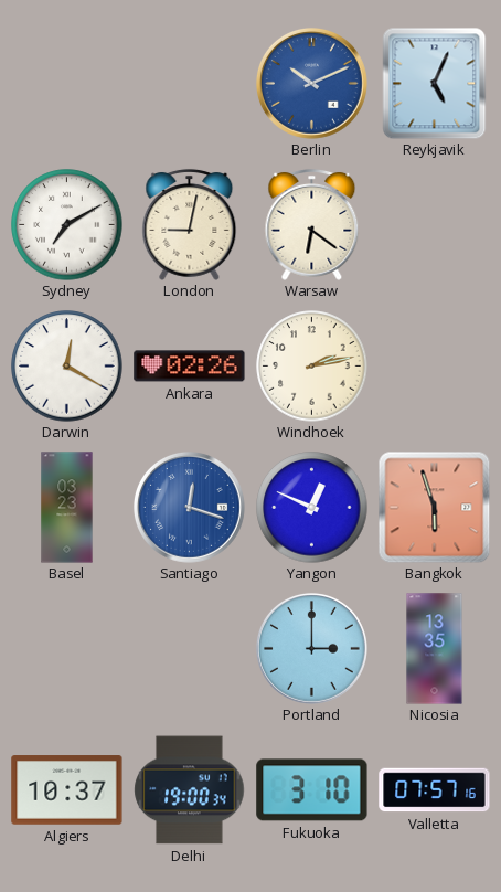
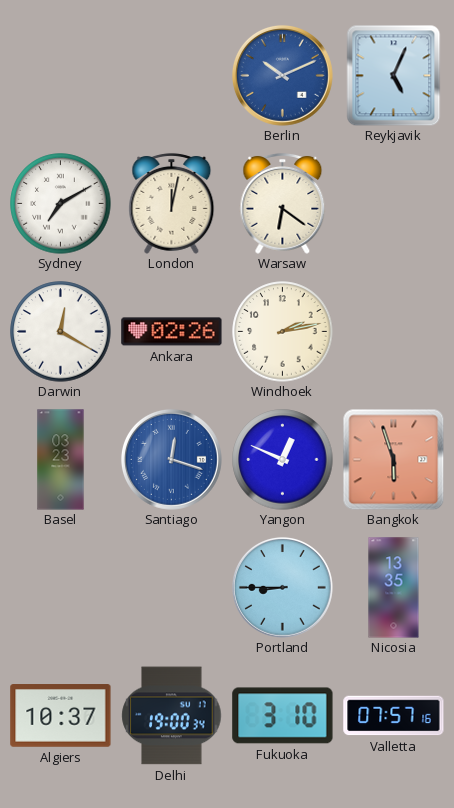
London: 9:02 -> 12:02
Portland: 3:00 -> 8:45
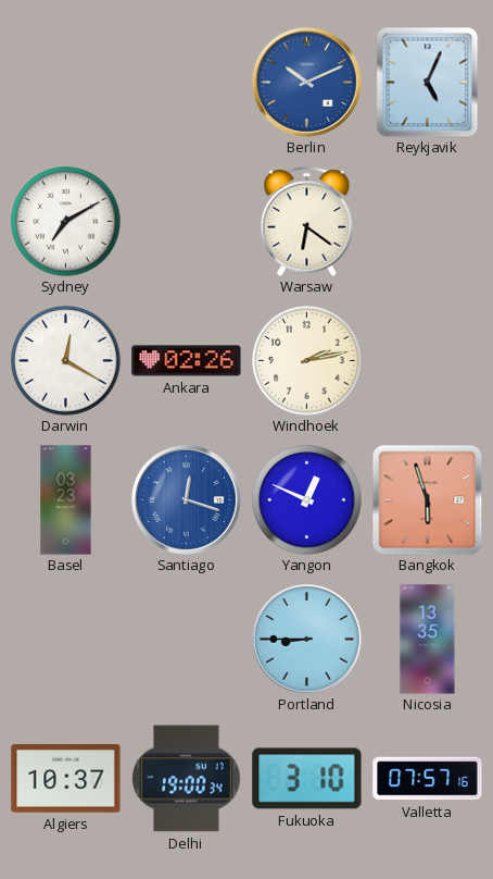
London: 12:02 -> none
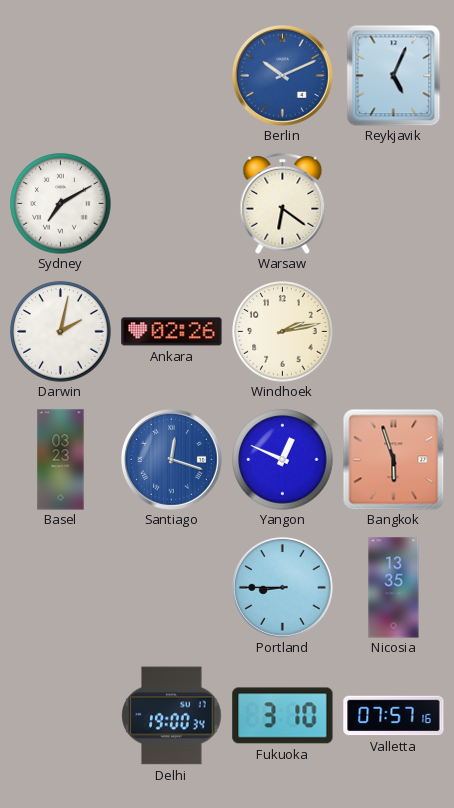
Darwin: 12:20 -> 2:02
Algiers: 10:37 -> none
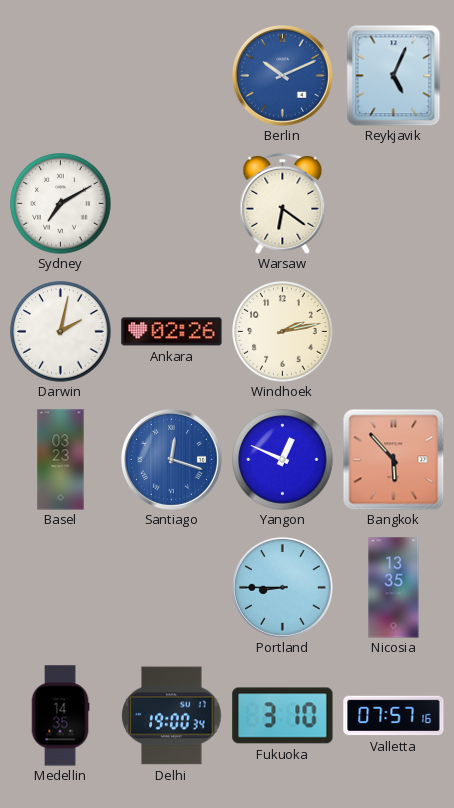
Bangkok: 5:57 -> 5:53
Medellin: none -> 14:35
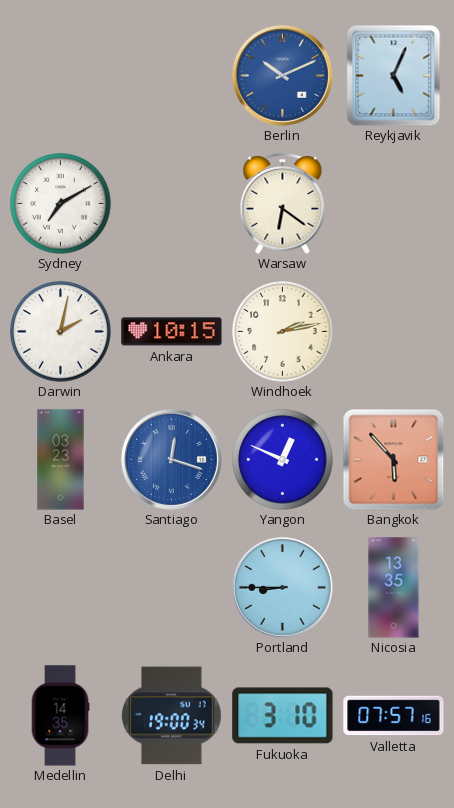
Ankara: 02:26 -> 10:15
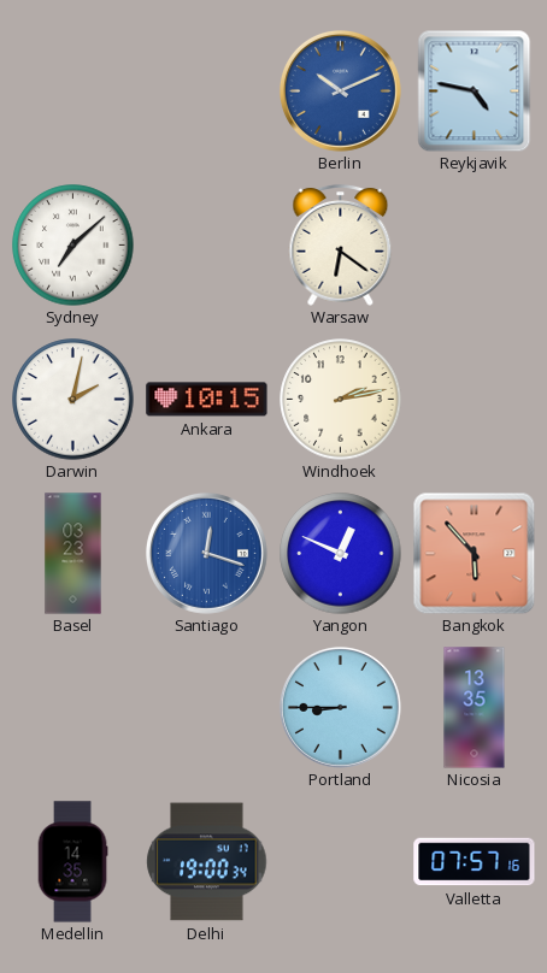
Reykjavik: 5:04 -> 4:47
Sydney: 7:10 -> 7:08
Fukuoka: 3:10 -> none
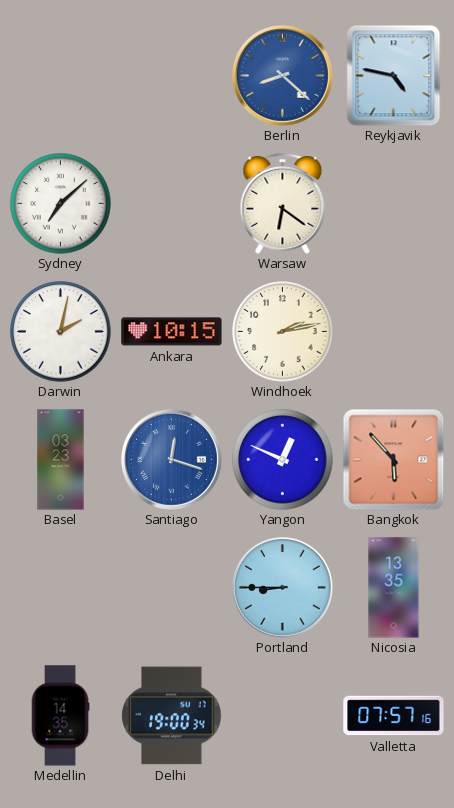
Berlin: 10:11 -> 8:22
